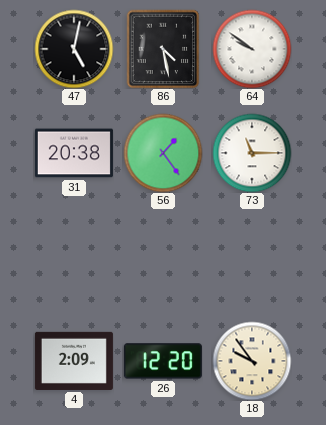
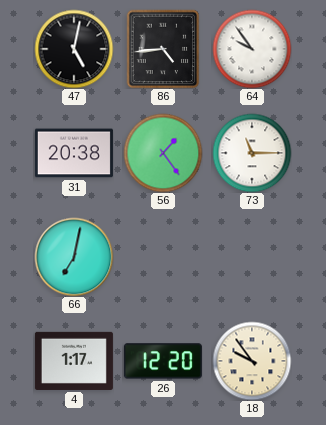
86: 4:28 -> 4:44
64: 9:51 -> 9:54
66: none -> 7:02
4: 2:09 -> 1:17
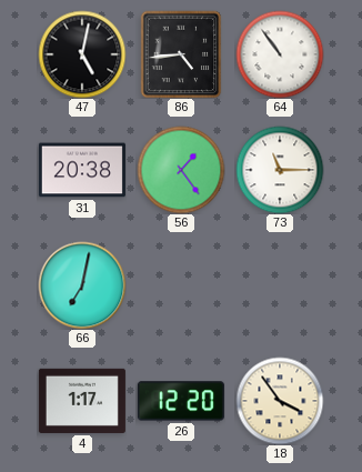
64: 9:54 -> 10:54
18: 9:54 -> 3:54
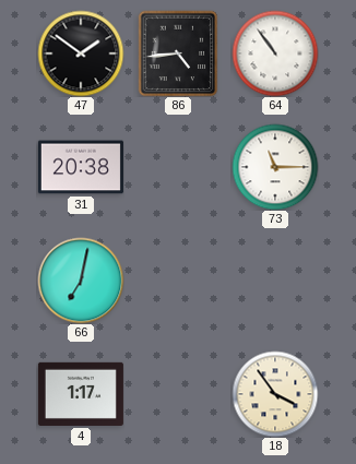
47: 5:02 -> 1:51
56: 1:24 -> none
26: 12:20 -> none
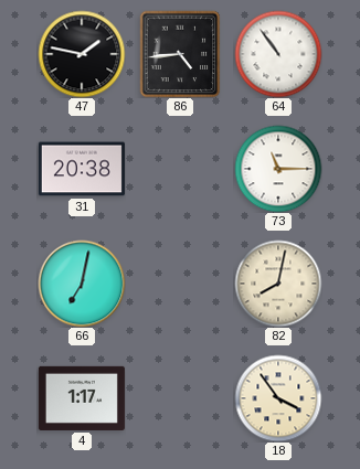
47: 1:51 -> 1:47
82: none -> 8:02
